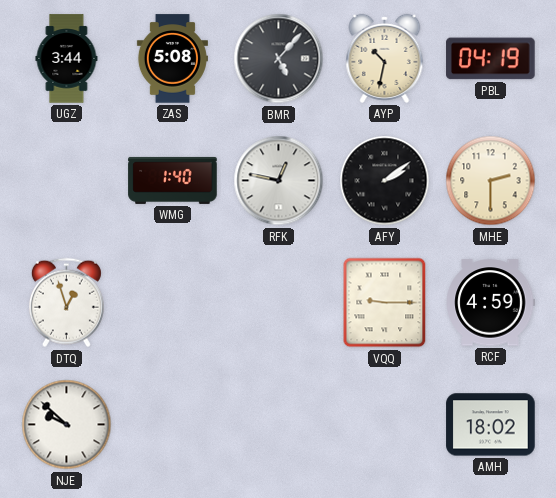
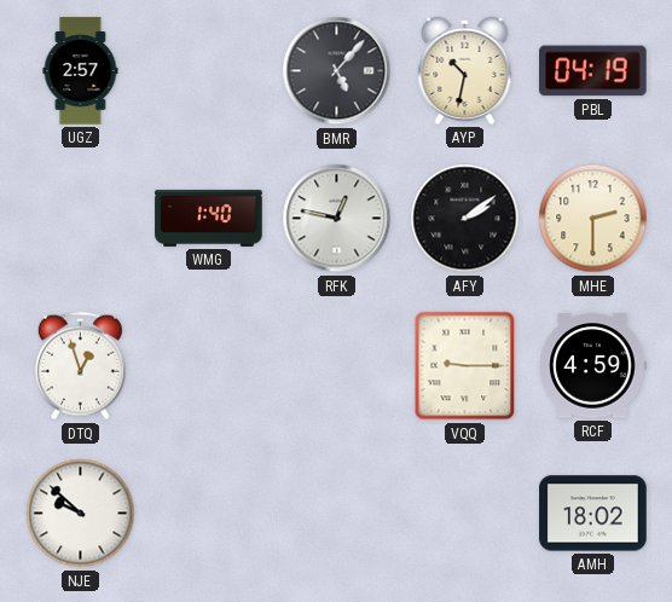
UGZ: 3:44 -> 2:57
ZAS: 5:08 -> none
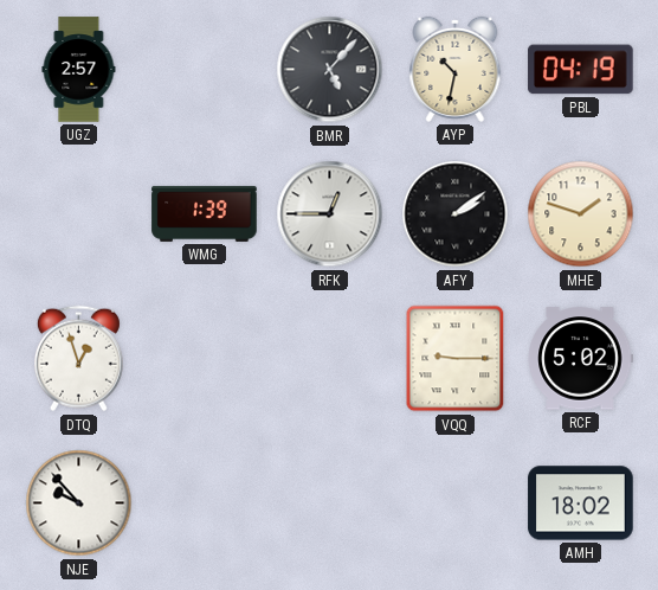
WMG: 1:40 -> 1:39
RFK: 12:47 -> 12:45
MHE: 2:30 -> 1:48
RCF: 4:59 -> 5:02
NJE: 9:52 -> 9:53
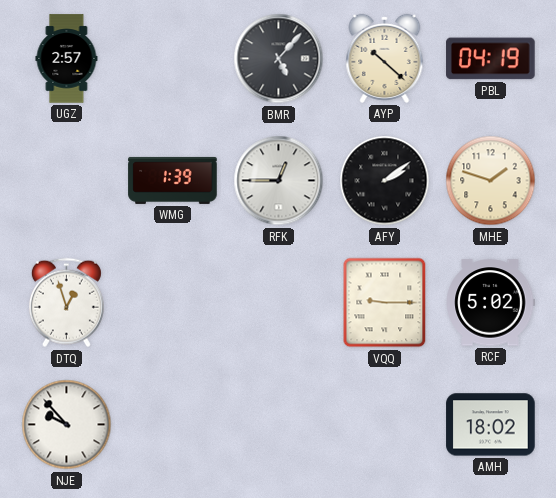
AYP: 10:32 -> 10:22
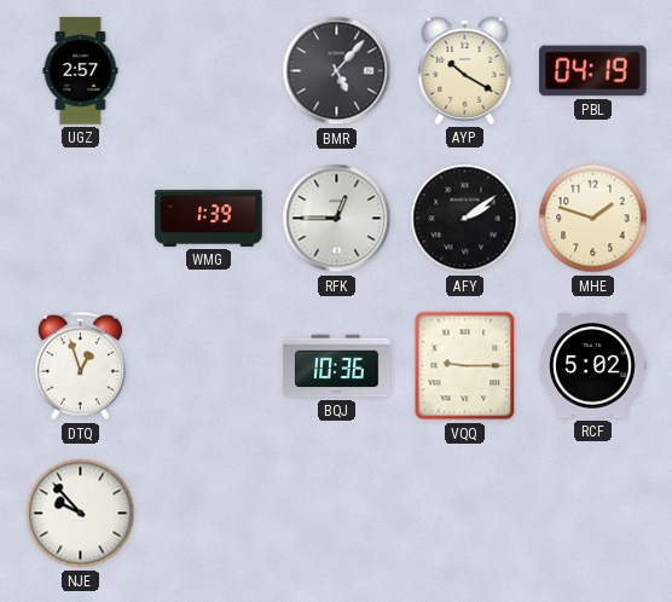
AYP: 10:22 -> 10:20
BQJ: none -> 10:36
AMH: 18:02 -> none
